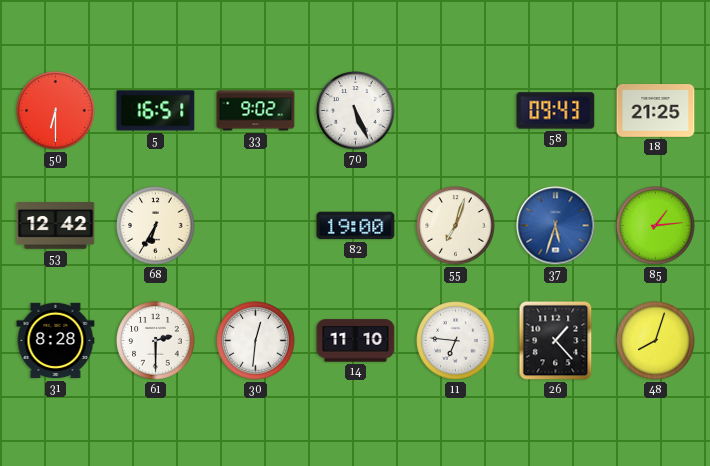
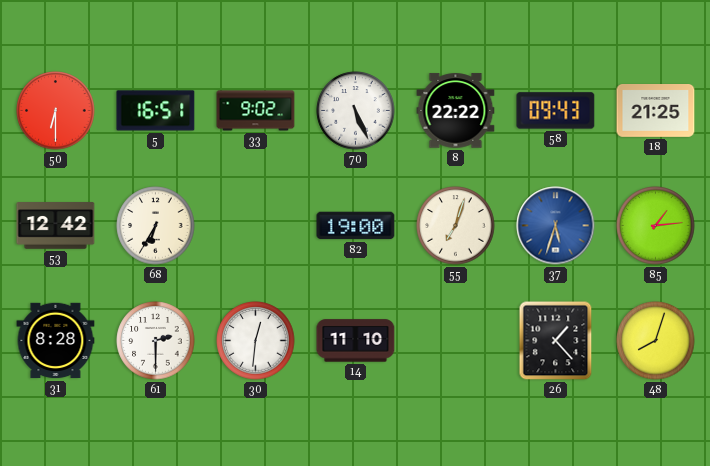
8: none -> 22:22
11: 6:46 -> none
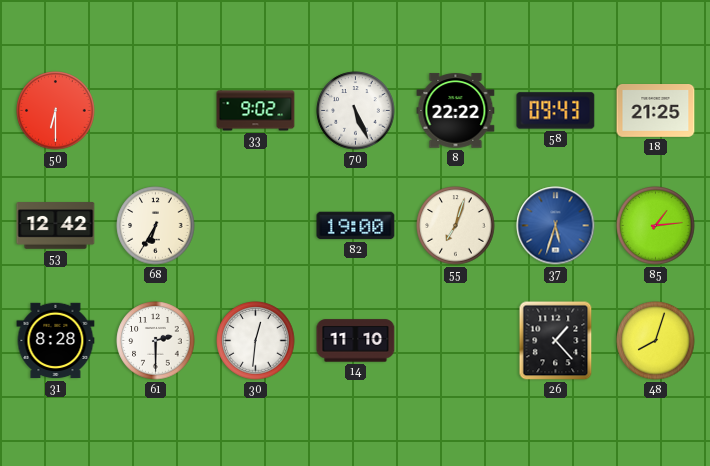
5: 16:51 -> none
